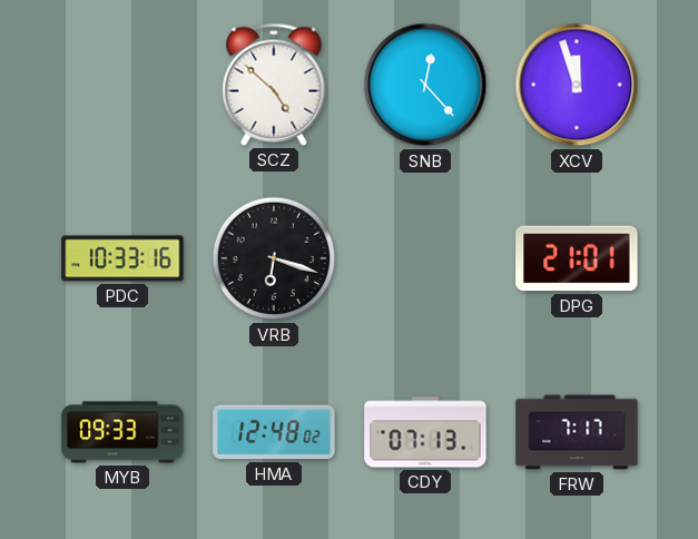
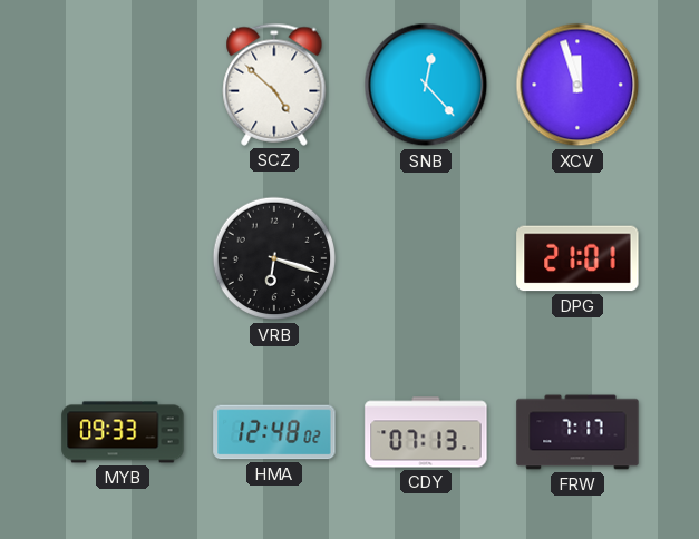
PDC: 10:33 -> none
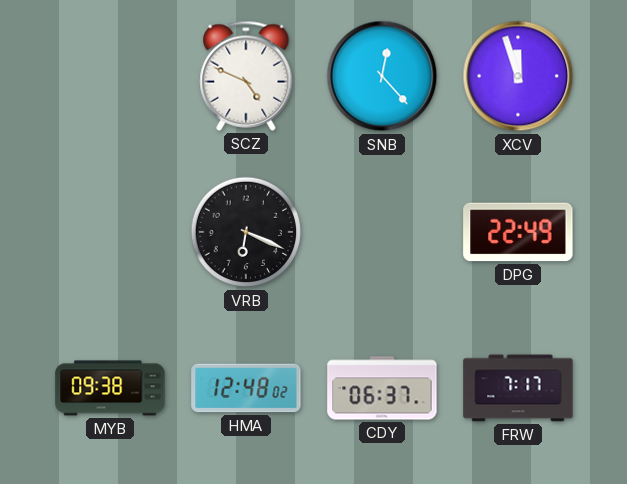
SCZ: 4:52 -> 4:49
VRB: 6:18 -> 6:19
DPG: 21:01 -> 22:49
MYB: 09:33 -> 09:38
CDY: 07:13 -> 06:37
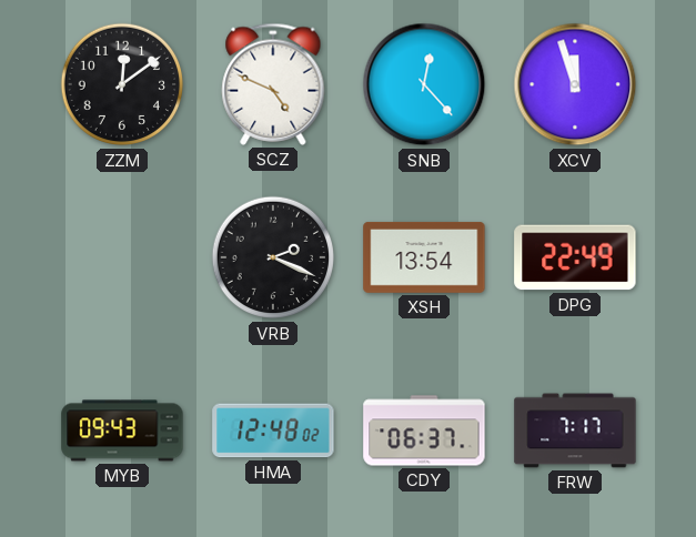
ZZM: none -> 12:09
VRB: 6:19 -> 2:19
XSH: none -> 13:54
MYB: 09:38 -> 09:43
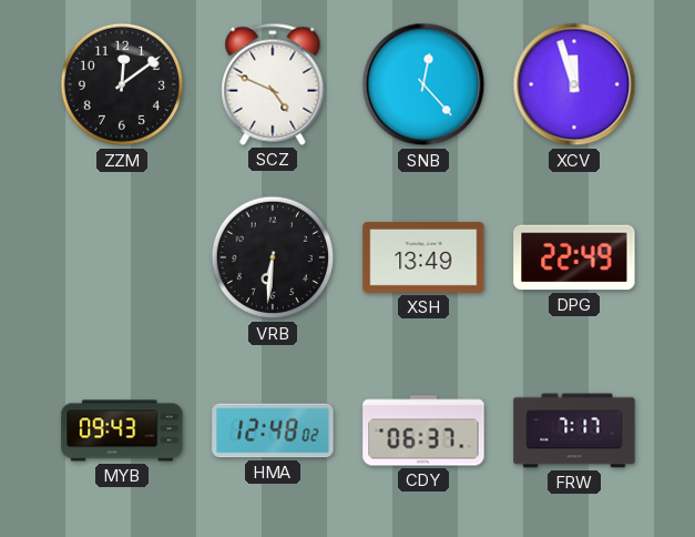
VRB: 2:19 -> 6:31
XSH: 13:54 -> 13:49
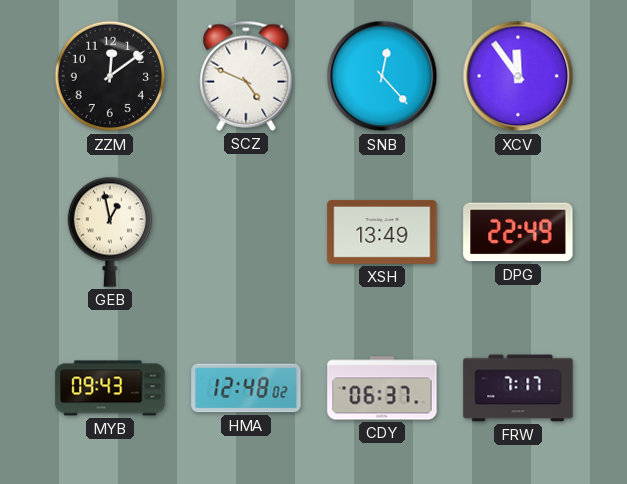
XCV: 11:57 -> 11:54
GEB: none -> 12:58
VRB: 6:31 -> none
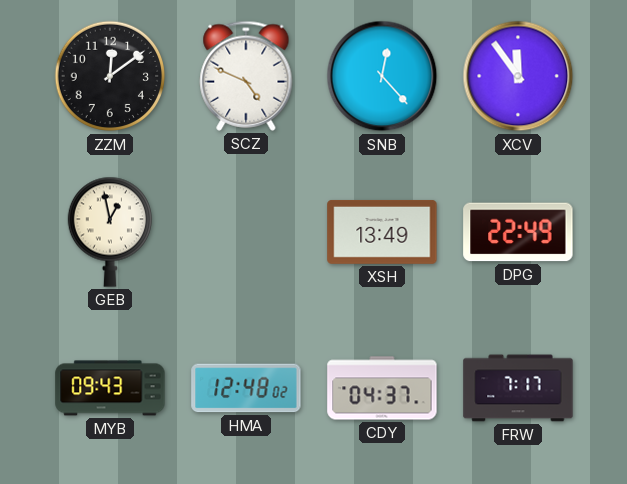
CDY: 06:37 -> 04:37
